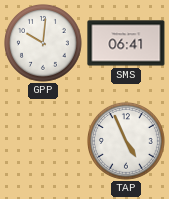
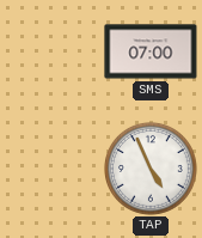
GPP: 10:01 -> none
SMS: 06:41 -> 07:00
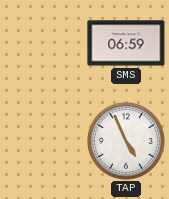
SMS: 07:00 -> 06:59
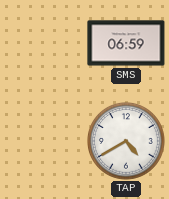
TAP: 4:56 -> 4:40
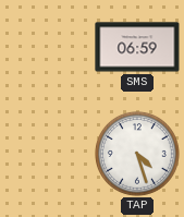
TAP: 4:40 -> 4:27
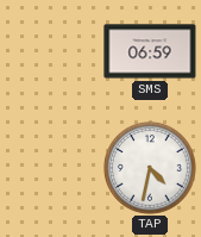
TAP: 4:27 -> 4:32
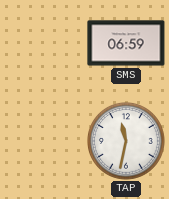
TAP: 4:32 -> 11:32
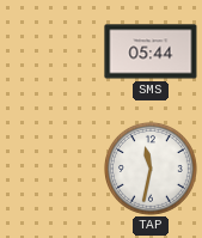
SMS: 06:59 -> 05:44
